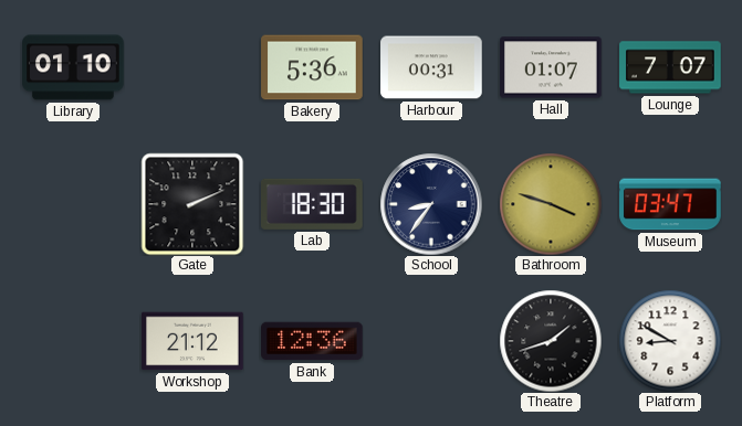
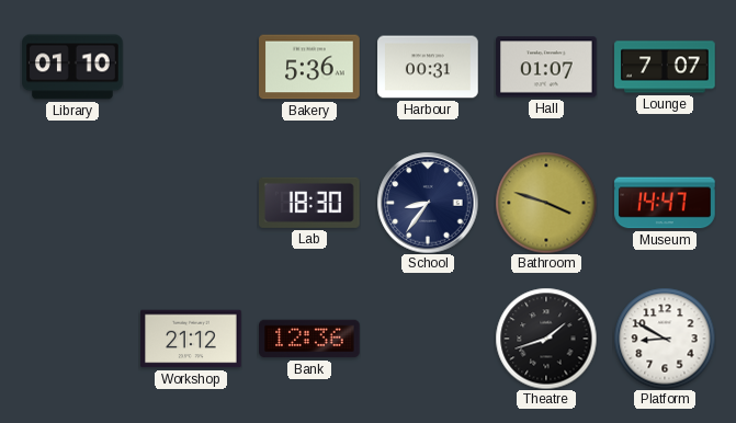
Gate: 2:11 -> none
Museum: 03:47 -> 14:47
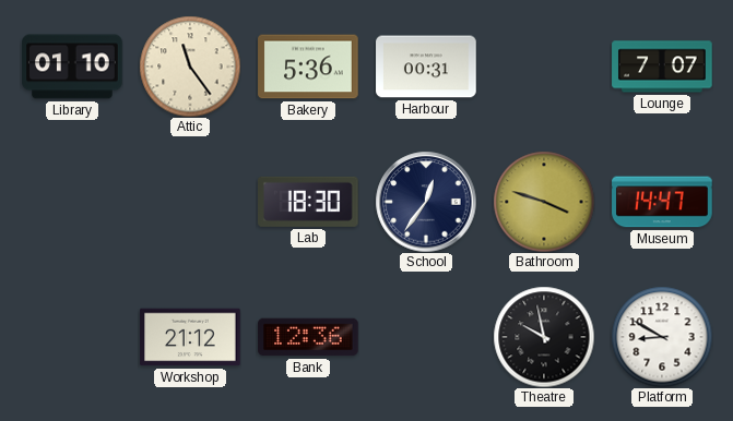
Attic: none -> 11:24
Hall: 01:07 -> none
School: 8:36 -> 12:36
Theatre: 1:42 -> 9:58
